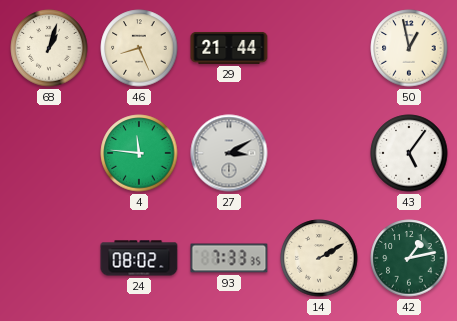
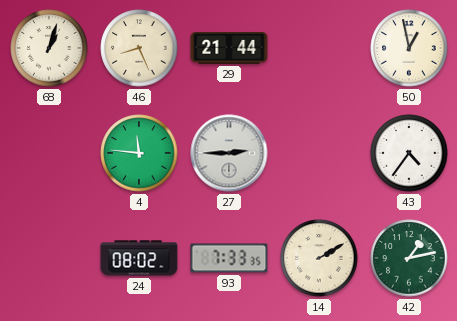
27: 3:10 -> 2:45
43: 5:06 -> 4:36
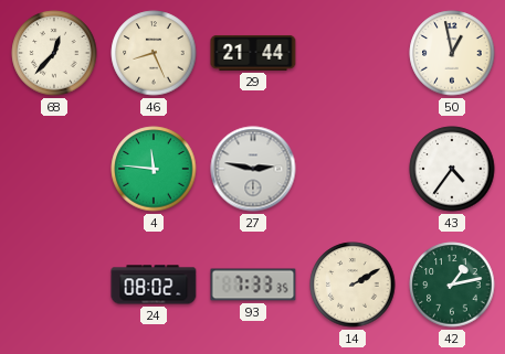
68: 1:03 -> 12:37
27: 2:45 -> 2:47
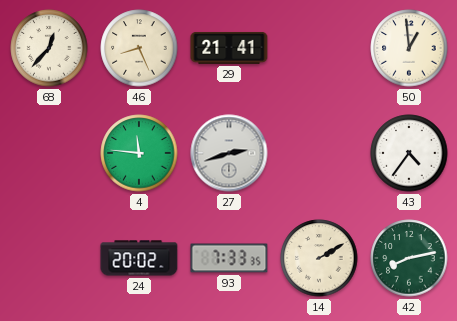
29: 21:44 -> 21:41
50: 12:58 -> 12:59
27: 2:47 -> 2:42
24: 08:02 -> 20:02
42: 1:13 -> 8:13
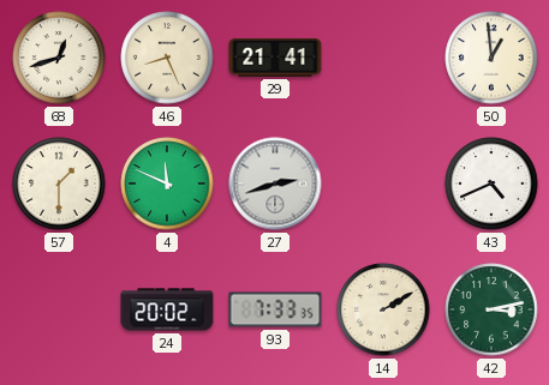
68: 12:37 -> 12:42
57: none -> 1:30
4: 11:46 -> 11:49
43: 4:36 -> 4:41
42: 8:13 -> 3:13
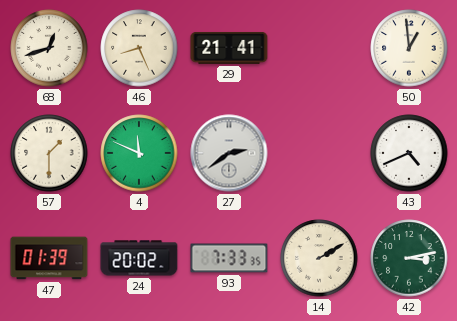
27: 2:42 -> 2:39
47: none -> 01:39
